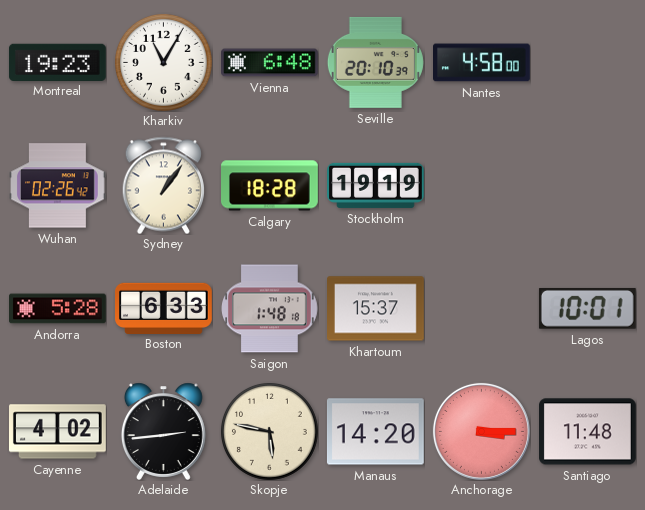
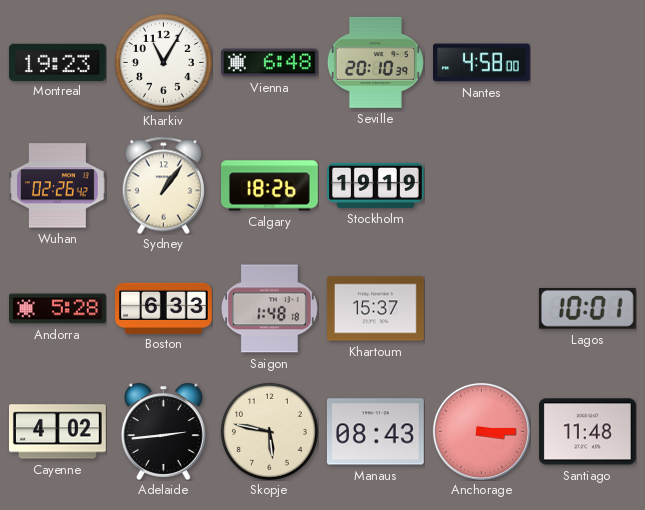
Calgary: 18:28 -> 18:26
Manaus: 14:20 -> 08:43
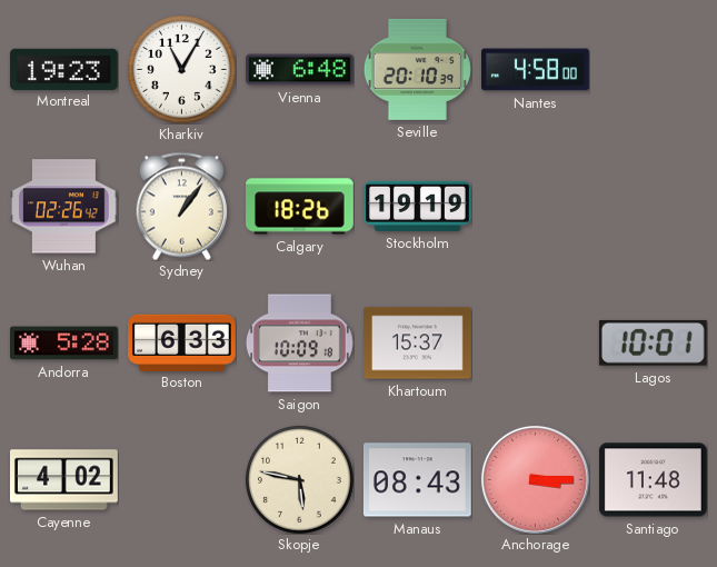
Saigon: 1:48 -> 10:09
Adelaide: 2:44 -> none
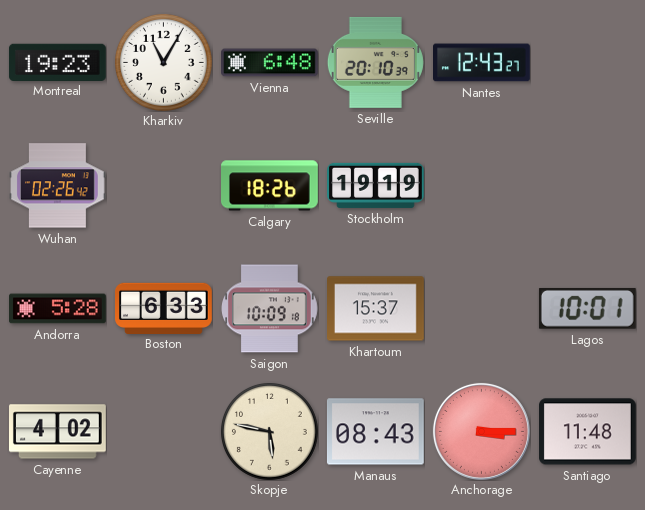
Nantes: 4:58 -> 12:43
Sydney: 1:06 -> none
